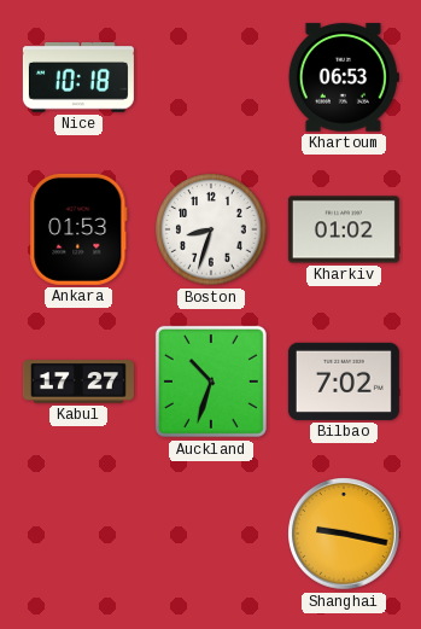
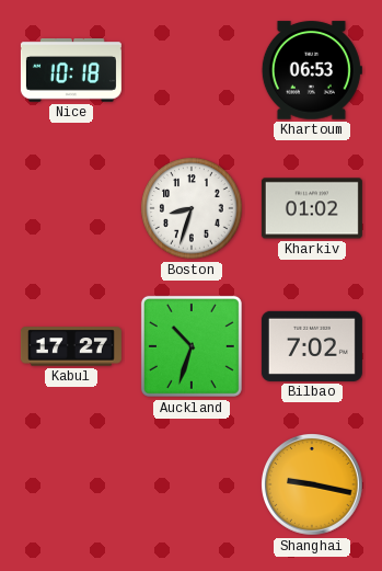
Ankara: 01:53 -> none
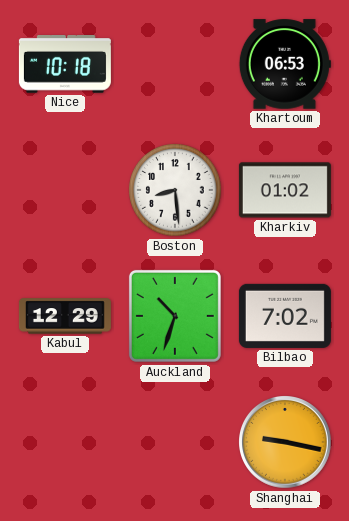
Boston: 8:33 -> 8:29
Kabul: 17:27 -> 12:29
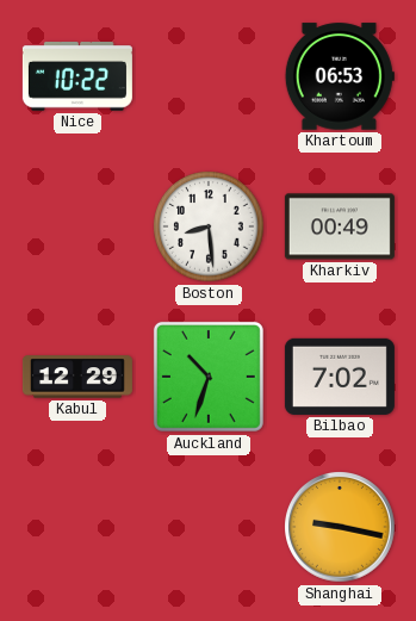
Nice: 10:18 -> 10:22
Kharkiv: 01:02 -> 00:49
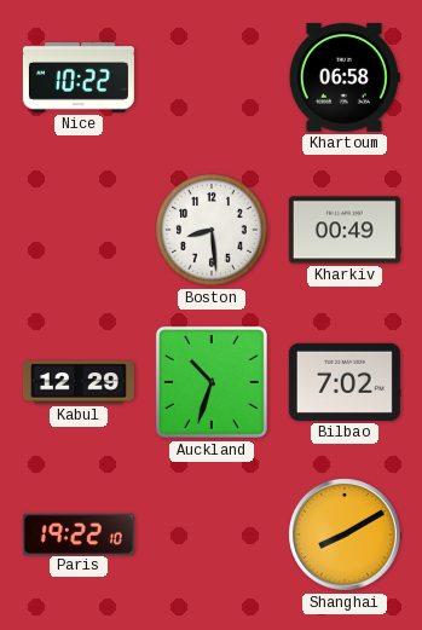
Khartoum: 06:53 -> 06:58
Paris: none -> 19:22
Shanghai: 9:17 -> 8:10
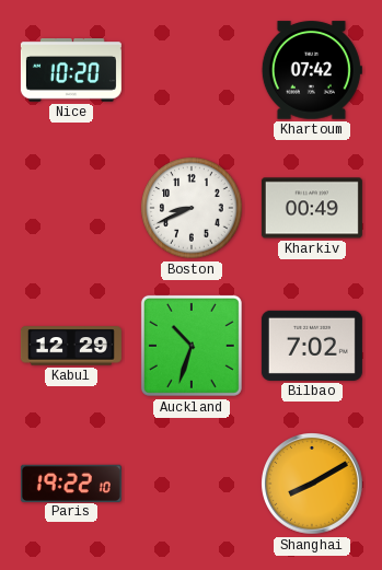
Nice: 10:22 -> 10:20
Khartoum: 06:58 -> 07:42
Boston: 8:29 -> 8:41
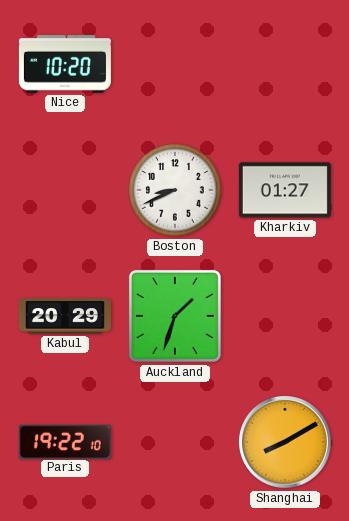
Khartoum: 07:42 -> none
Kharkiv: 00:49 -> 01:27
Kabul: 12:29 -> 20:29
Auckland: 10:33 -> 1:33
Bilbao: 7:02 -> none
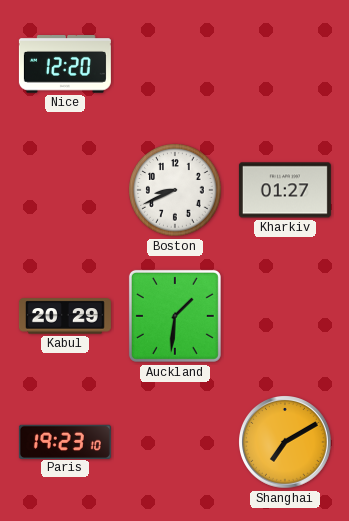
Nice: 10:20 -> 12:20
Auckland: 1:33 -> 1:31
Paris: 19:22 -> 19:23
Shanghai: 8:10 -> 7:10
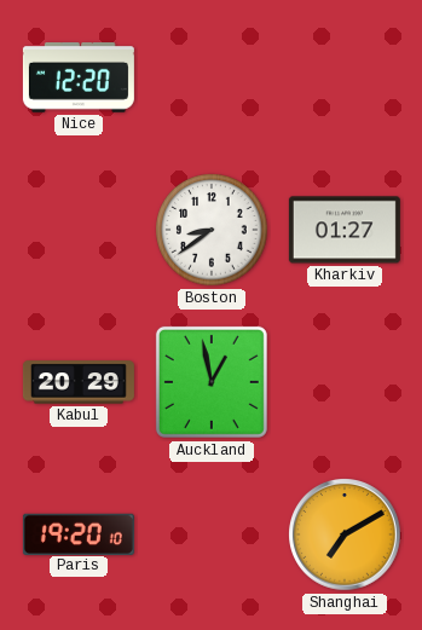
Boston: 8:41 -> 8:39
Auckland: 1:31 -> 12:58
Paris: 19:23 -> 19:20
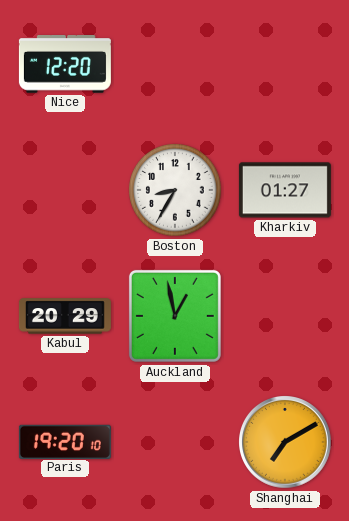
Boston: 8:39 -> 8:35
